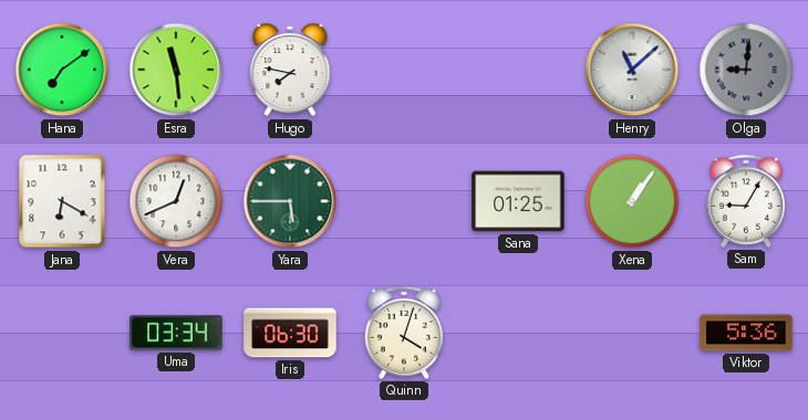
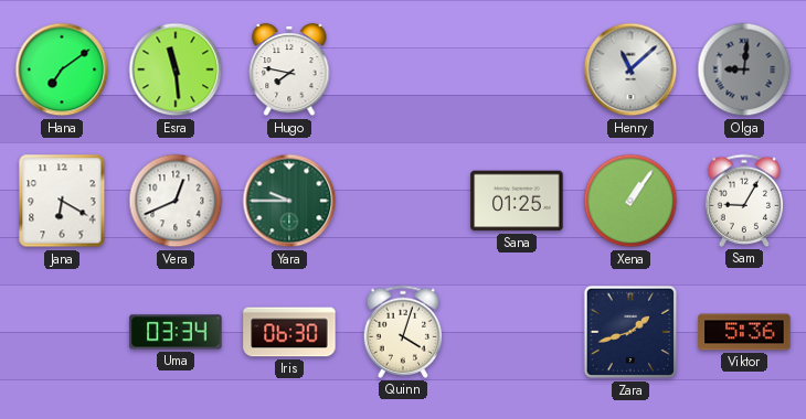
Yara: 5:45 -> 9:45
Zara: none -> 1:42
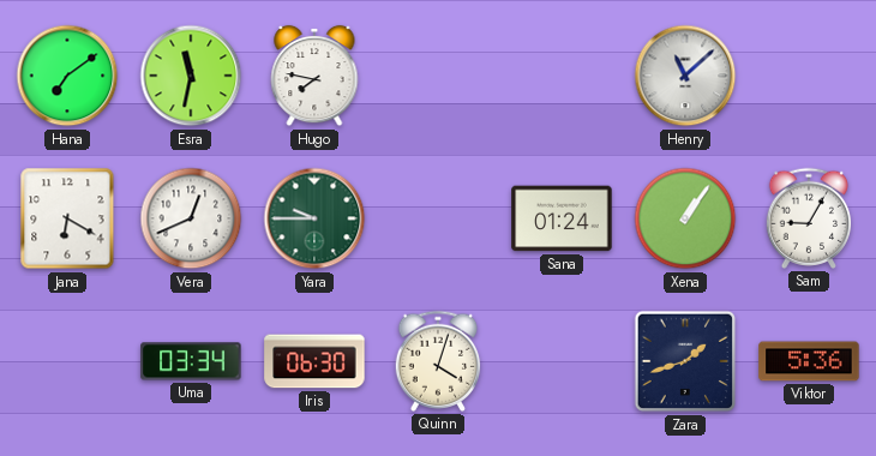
Esra: 11:29 -> 11:32
Olga: 9:01 -> none
Sana: 01:25 -> 01:24
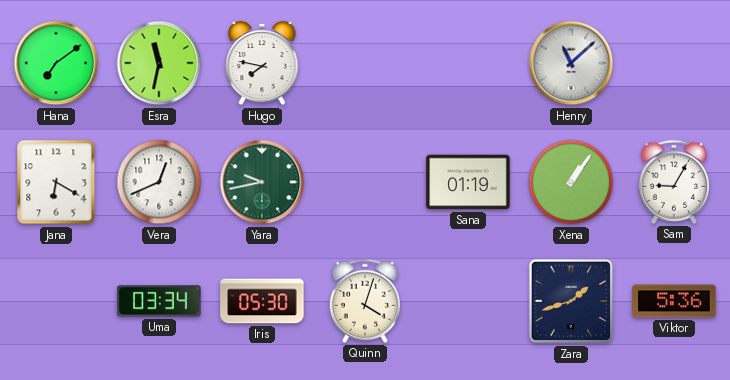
Yara: 9:45 -> 9:43
Sana: 01:24 -> 01:19
Iris: 06:30 -> 05:30
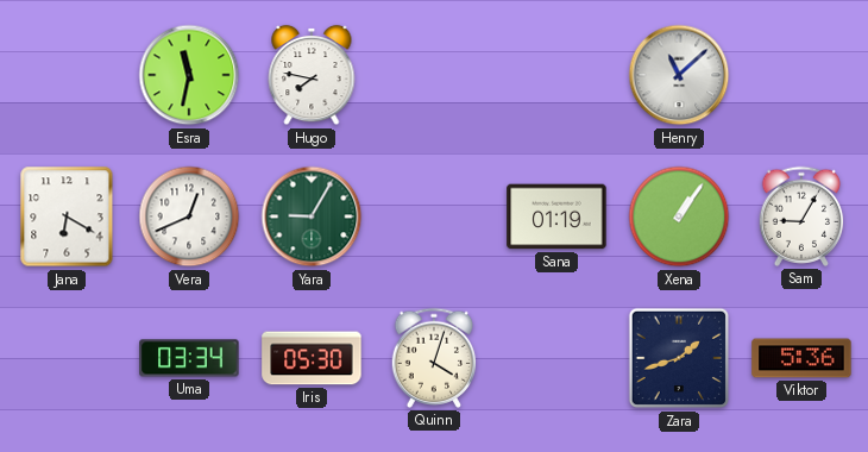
Hana: 7:09 -> none
Yara: 9:43 -> 9:05
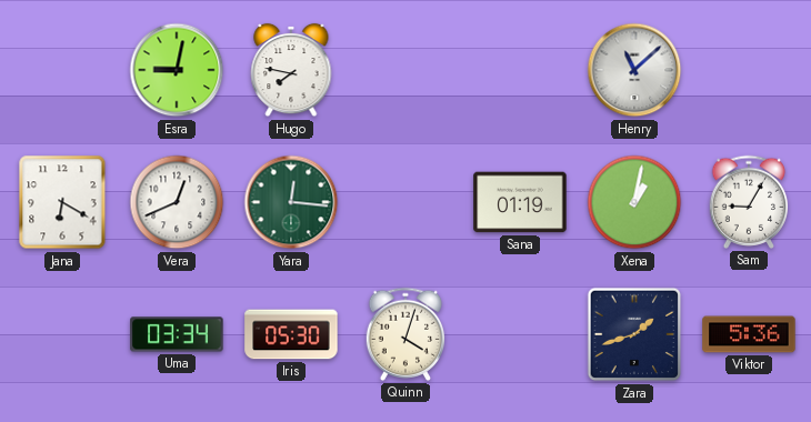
Esra: 11:32 -> 9:02
Yara: 9:05 -> 12:16
Xena: 1:06 -> 1:02
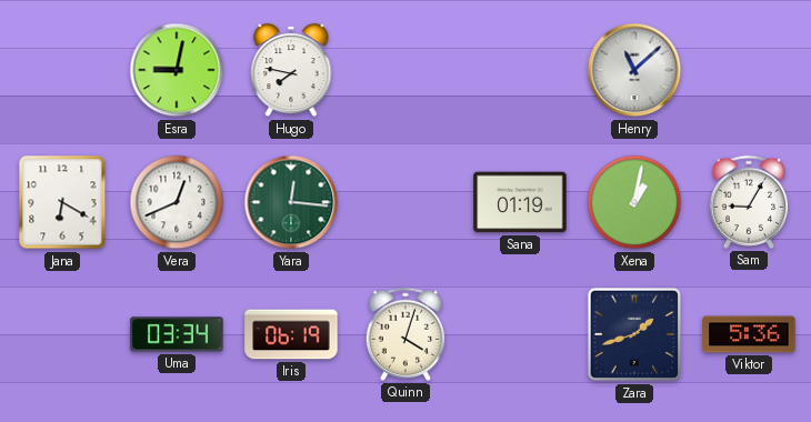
Iris: 05:30 -> 06:19
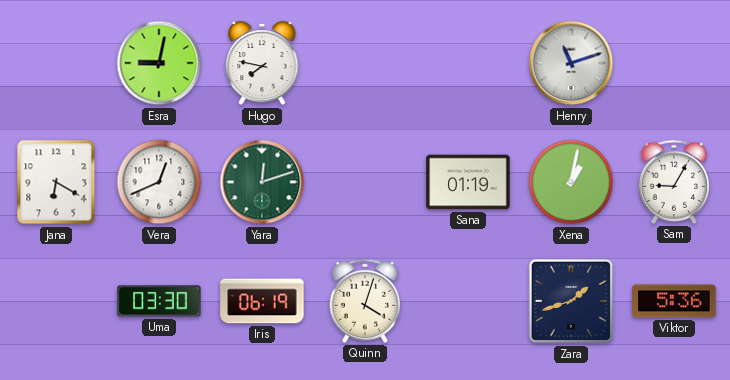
Henry: 11:08 -> 11:12
Yara: 12:16 -> 12:12
Uma: 03:34 -> 03:30
